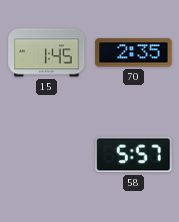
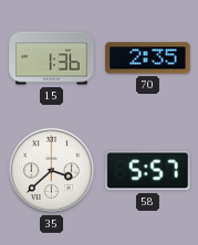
15: 1:45 -> 1:36
35: none -> 3:38
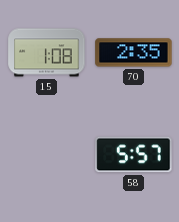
15: 1:36 -> 1:08
35: 3:38 -> none
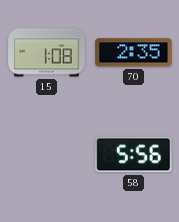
58: 5:57 -> 5:56
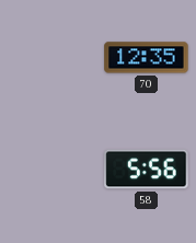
15: 1:08 -> none
70: 2:35 -> 12:35
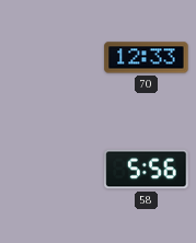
70: 12:35 -> 12:33
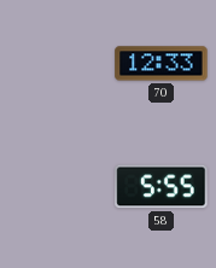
58: 5:56 -> 5:55
